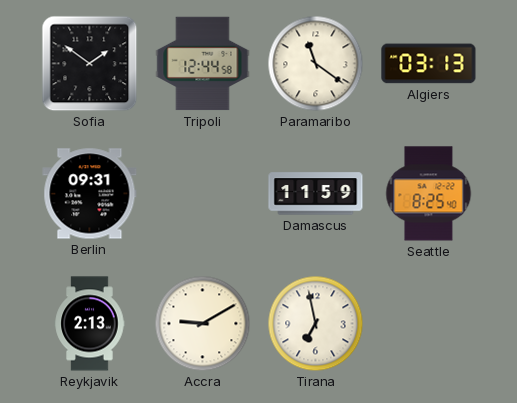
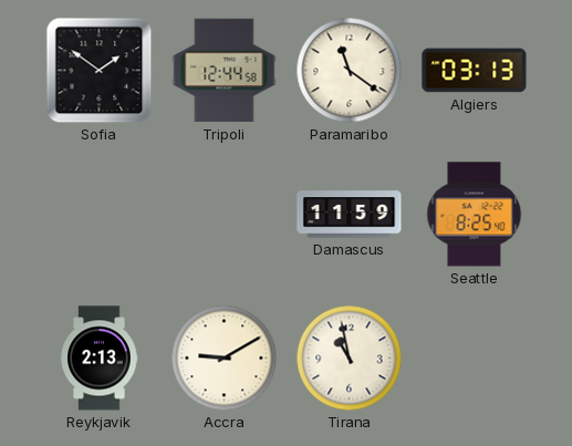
Berlin: 09:31 -> none
Tirana: 6:58 -> 10:58
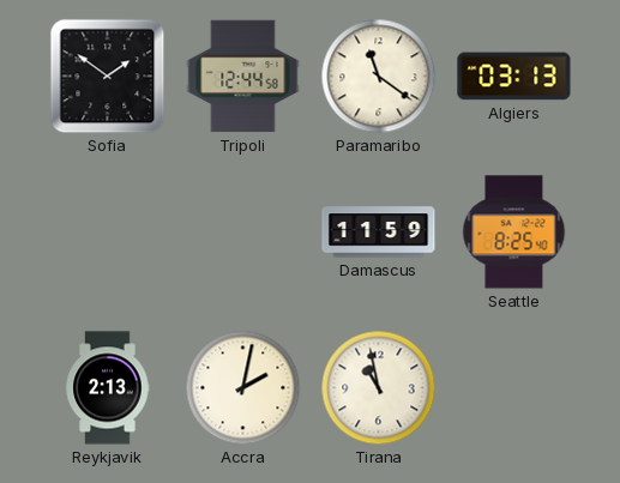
Accra: 9:10 -> 2:02
